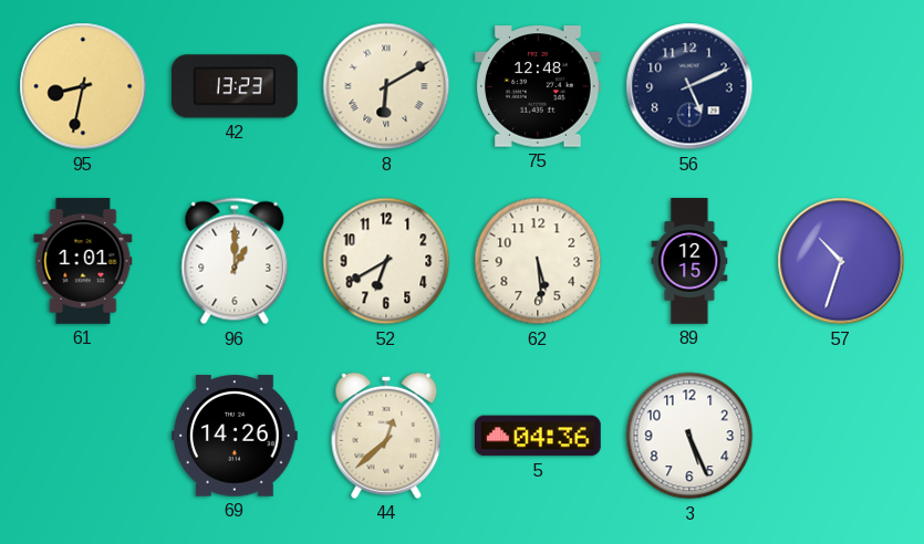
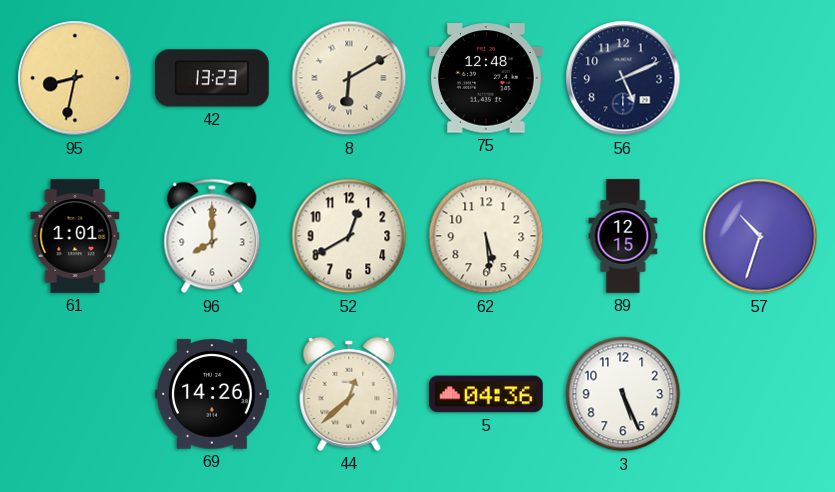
96: 1:00 -> 8:00
52: 6:40 -> 12:40
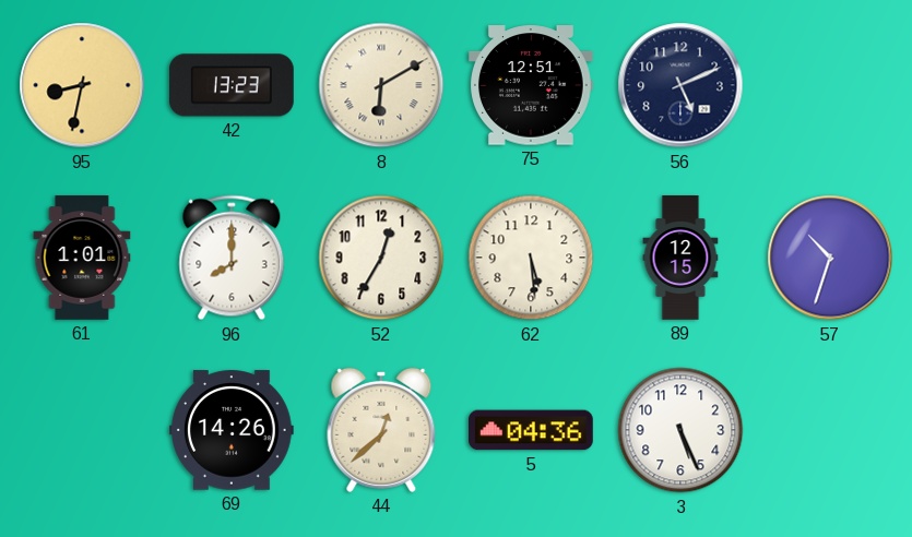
75: 12:48 -> 12:51
52: 12:40 -> 12:35
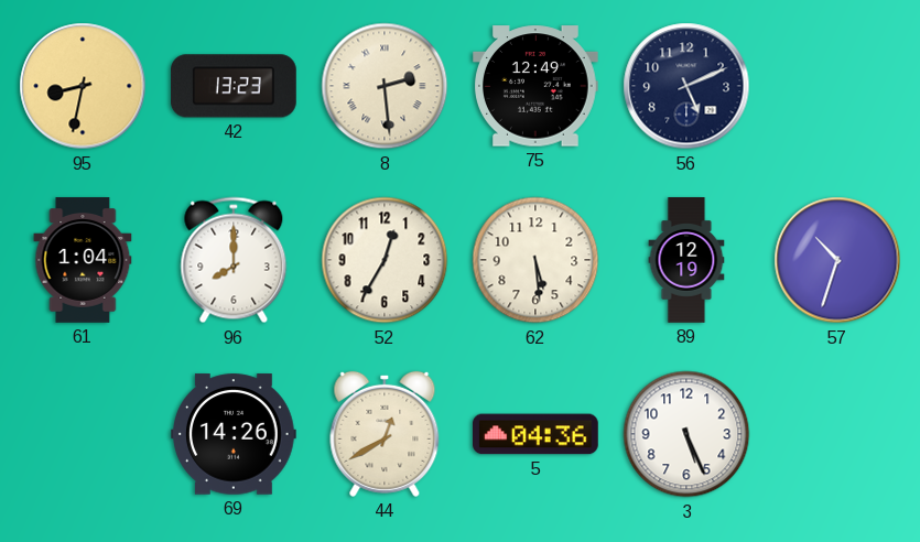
8: 6:10 -> 2:29
75: 12:51 -> 12:49
61: 1:01 -> 1:04
89: 12:15 -> 12:19
44: 12:38 -> 12:40
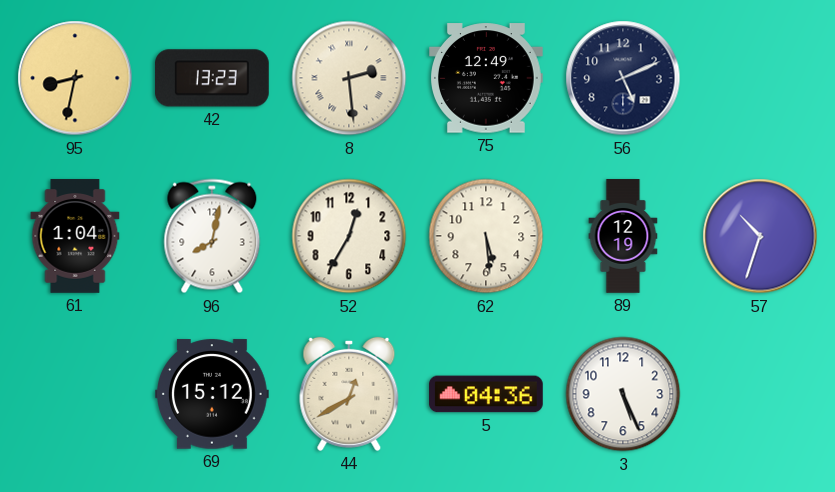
96: 8:00 -> 8:02
69: 14:26 -> 15:12
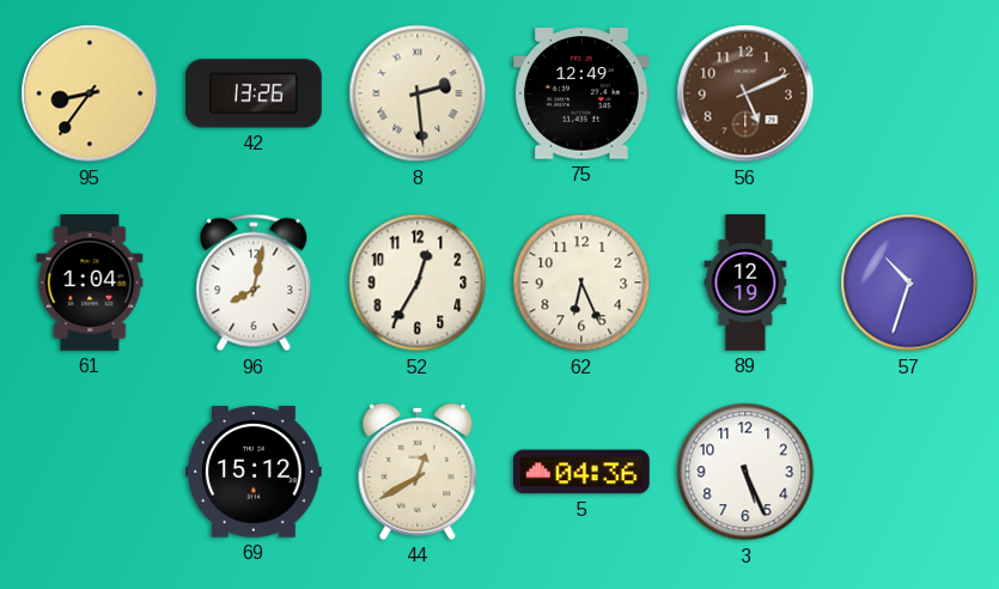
95: 8:32 -> 8:36
42: 13:23 -> 13:26
56 dial: navy -> brown
62: 5:29 -> 6:26
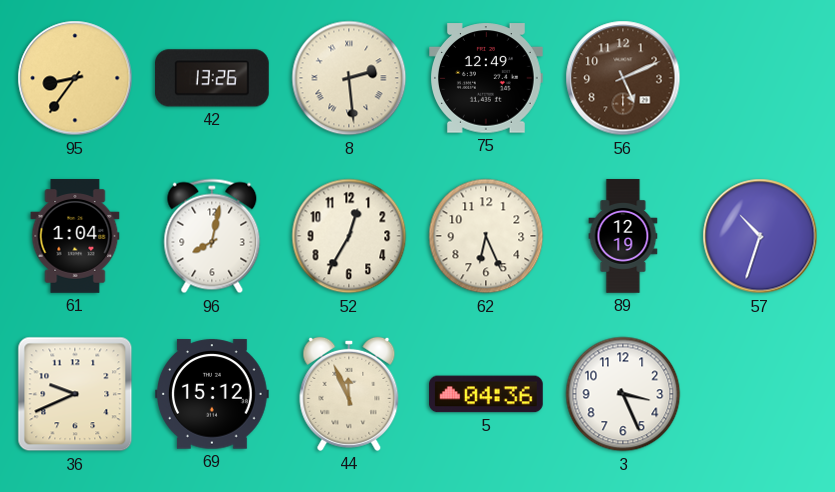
36: none -> 9:41
44: 12:40 -> 11:56
3: 5:26 -> 3:26
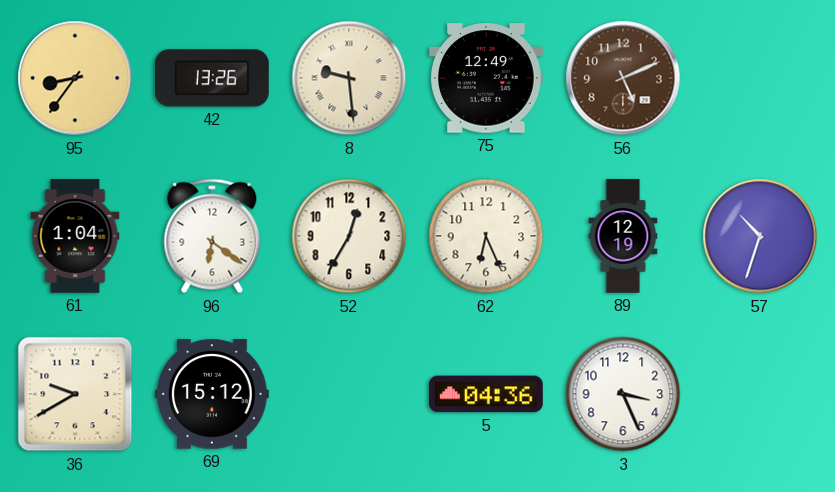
8: 2:29 -> 9:29
96: 8:02 -> 6:21
36: 9:41 -> 9:40
44: 11:56 -> none
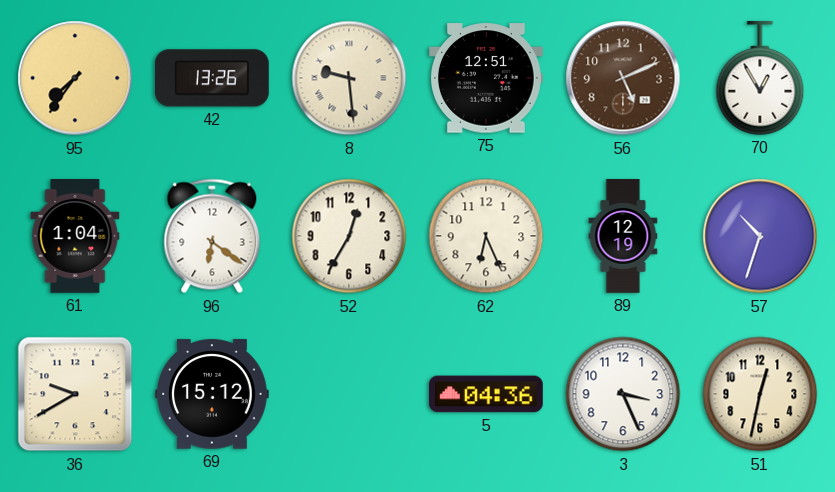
95: 8:36 -> 7:36
75: 12:49 -> 12:51
70: none -> 12:55
51: none -> 12:32
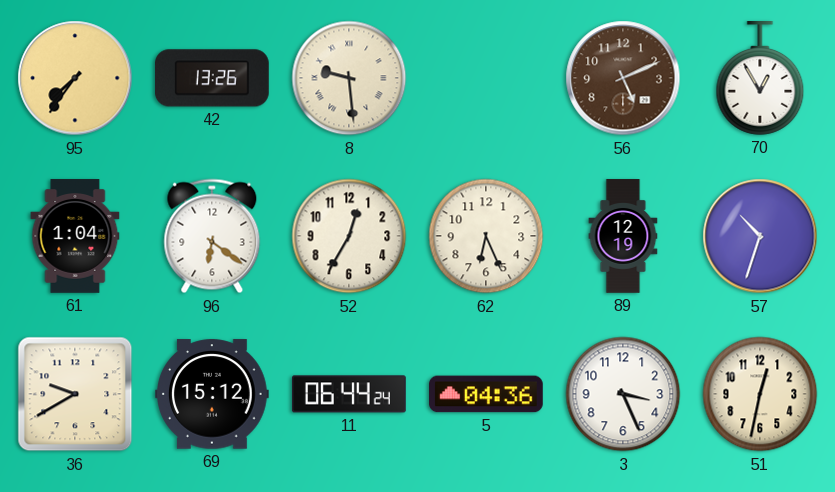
75: 12:51 -> none
11: none -> 06:44
